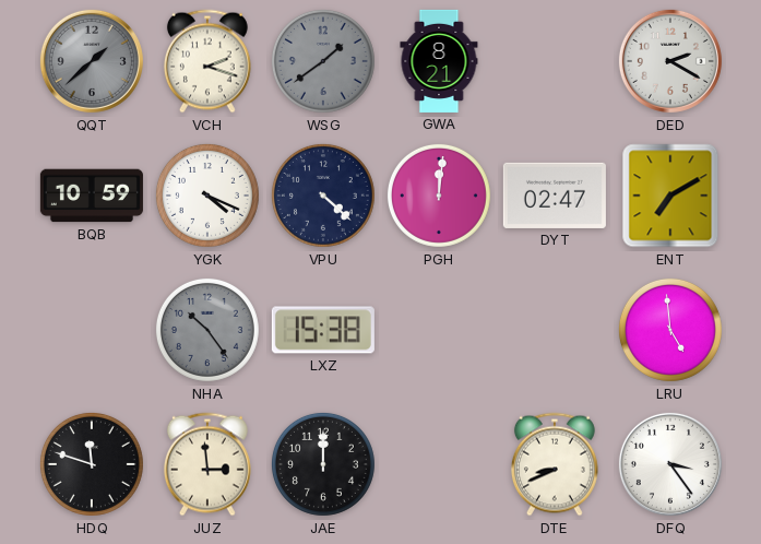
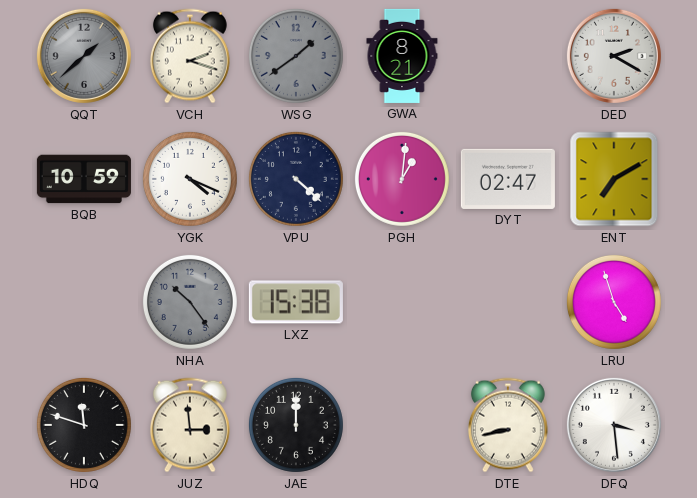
PGH: 12:01 -> 1:01
LRU: 4:59 -> 4:57
DTE: 8:41 -> 8:43
DFQ: 3:24 -> 3:29
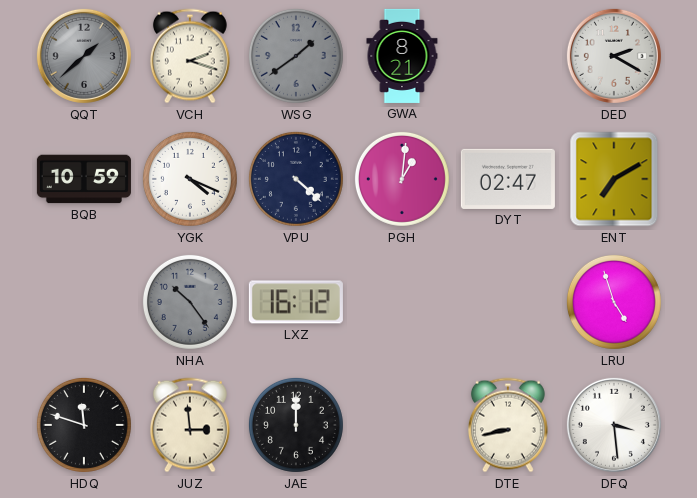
LXZ: 15:38 -> 16:12
